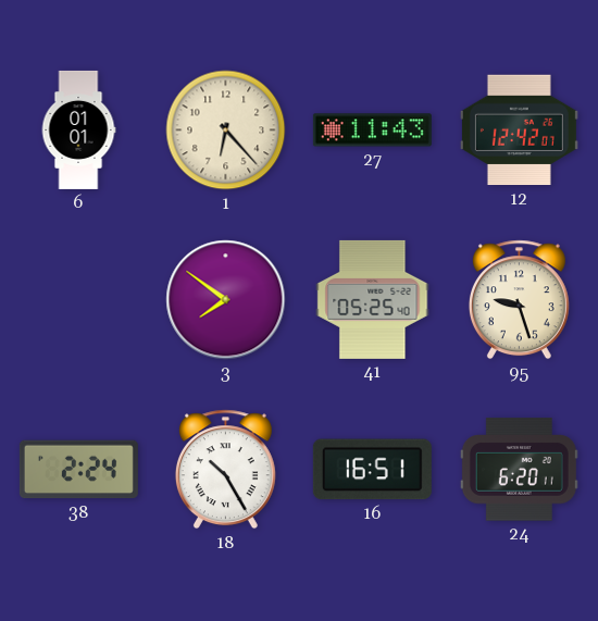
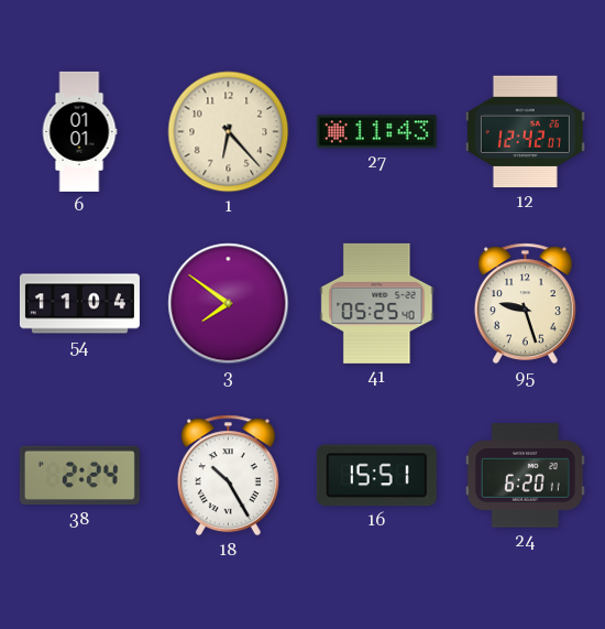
54: none -> 11:04
16: 16:51 -> 15:51
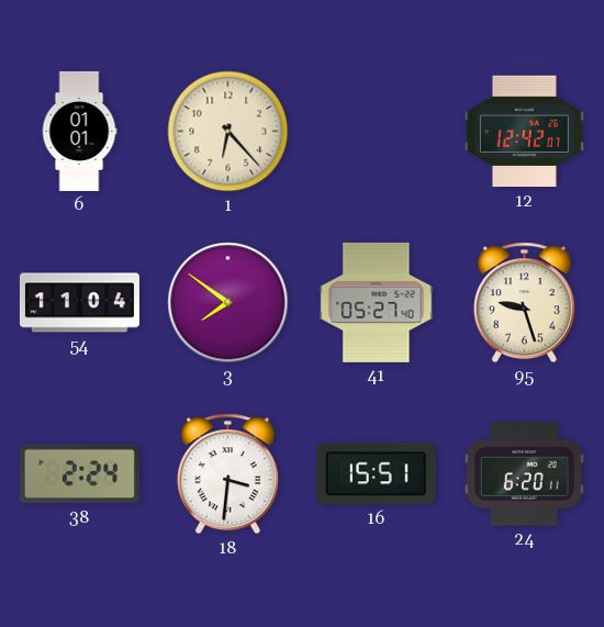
27: 11:43 -> none
41: 05:25 -> 05:27
18: 10:25 -> 3:31
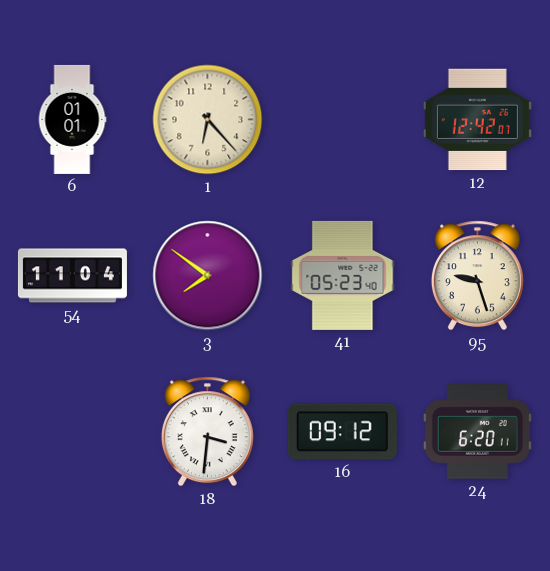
41: 05:27 -> 05:23
38: 2:24 -> none
16: 15:51 -> 09:12
